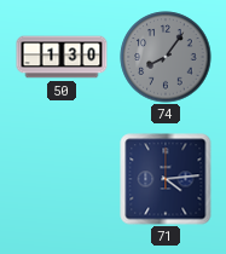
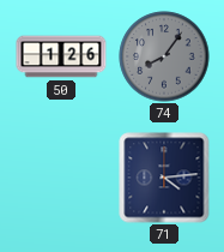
50: 1:30 -> 1:26
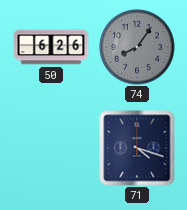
50: 1:26 -> 6:26
71: 4:14 -> 4:18
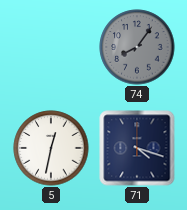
50: 6:26 -> none
5: none -> 12:32
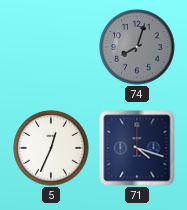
74: 8:06 -> 8:03
5: 12:32 -> 12:34
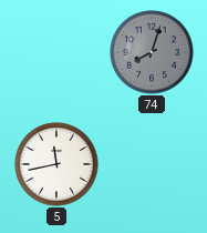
5: 12:34 -> 11:43
71: 4:18 -> none
